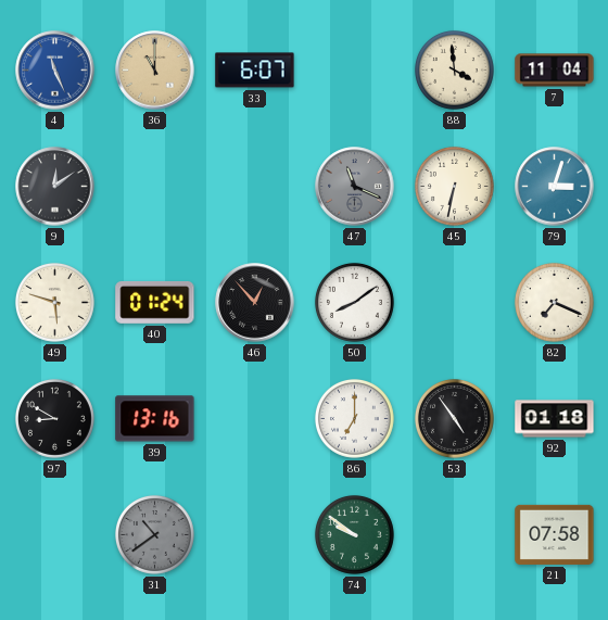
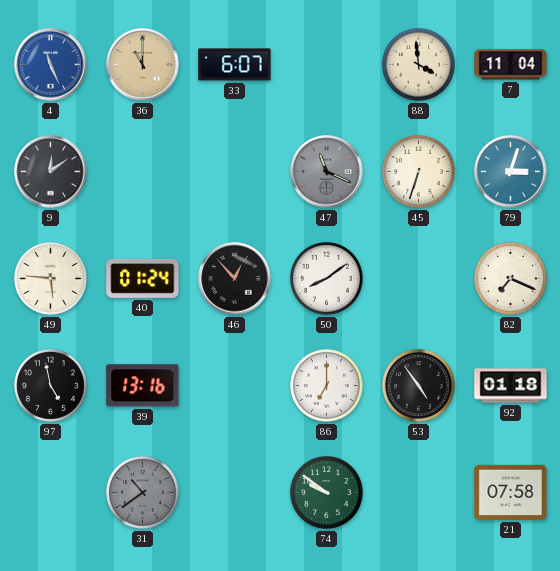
45: 6:32 -> 6:33
49: 5:48 -> 5:46
97: 8:50 -> 4:58
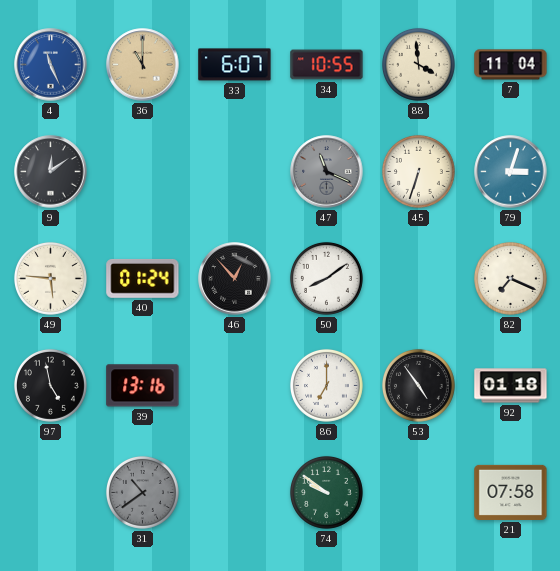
34: none -> 10:55
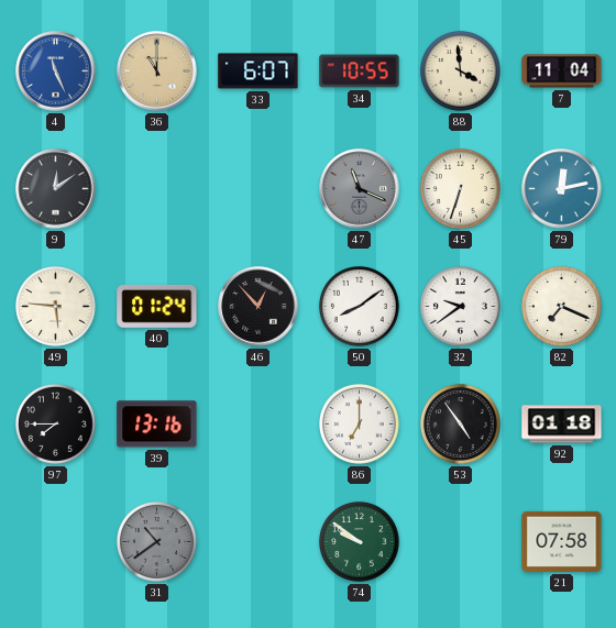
79: 3:03 -> 12:13
32: none -> 9:39
97: 4:58 -> 7:45
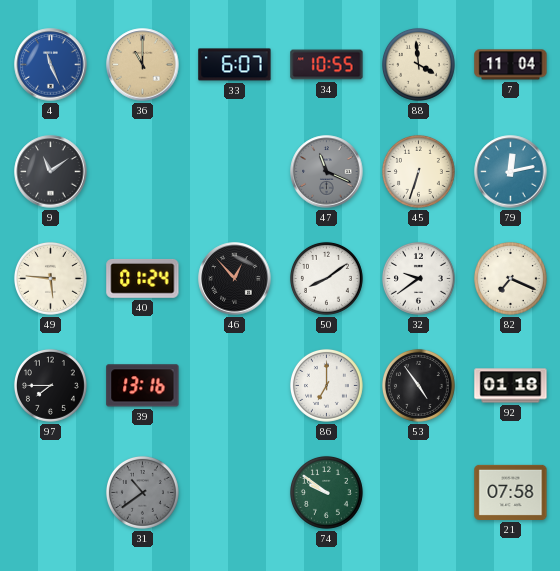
9: 12:09 -> 11:09
